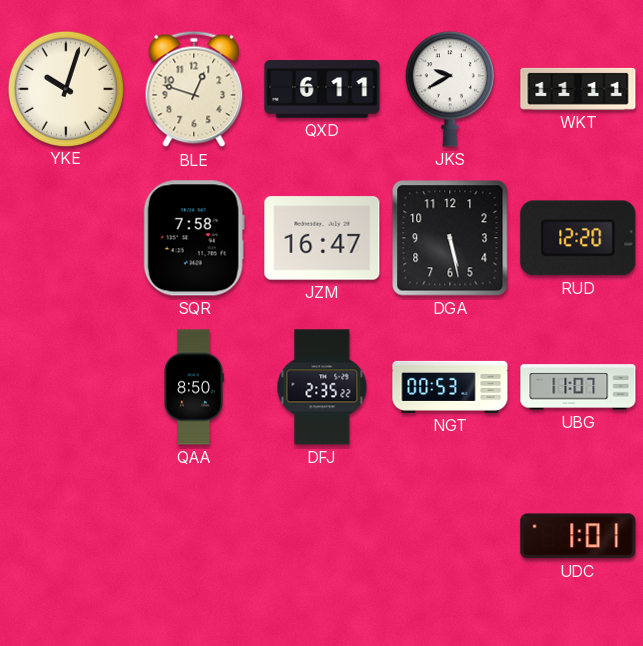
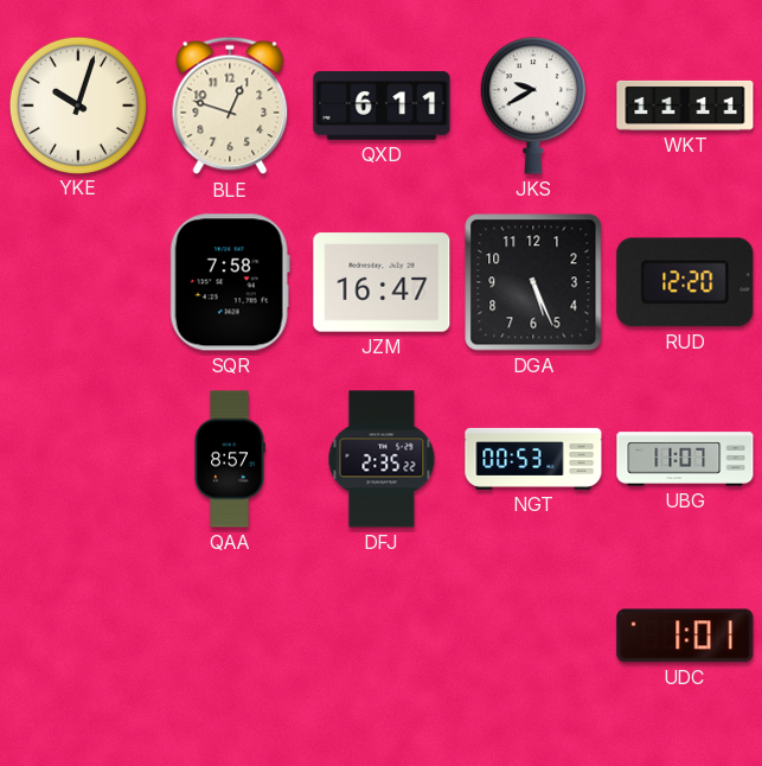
DGA: 5:28 -> 5:26
QAA: 8:50 -> 8:57
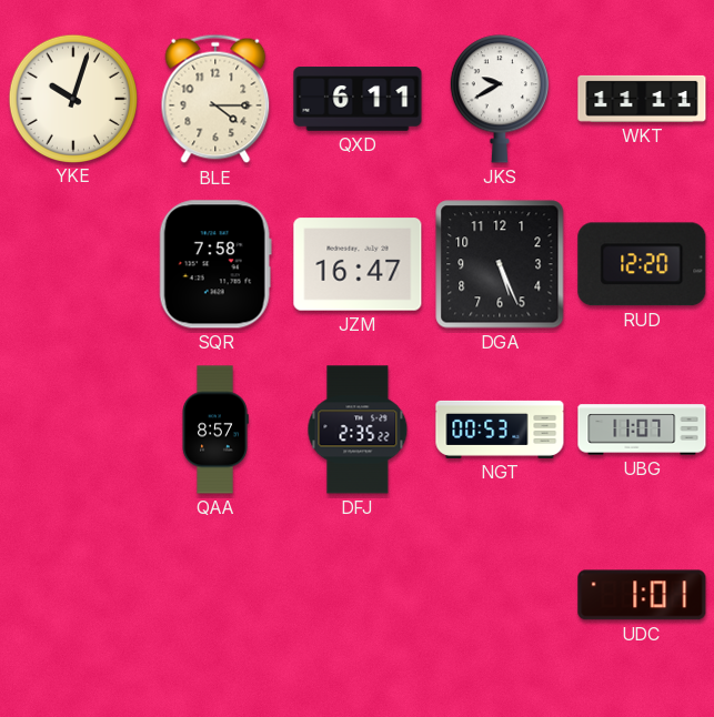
BLE: 12:48 -> 4:15
